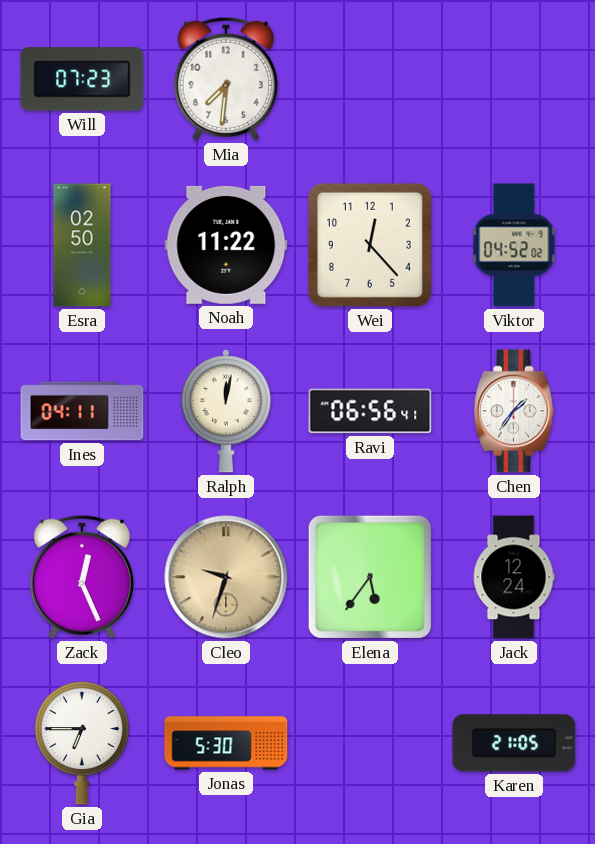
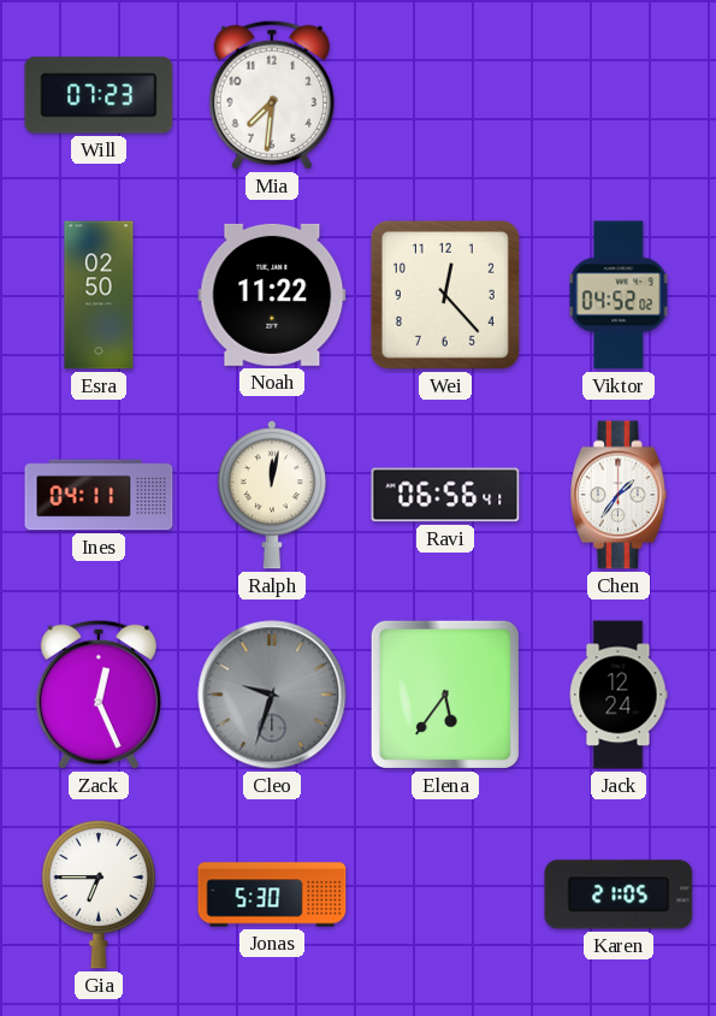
Cleo dial: champagne -> grey
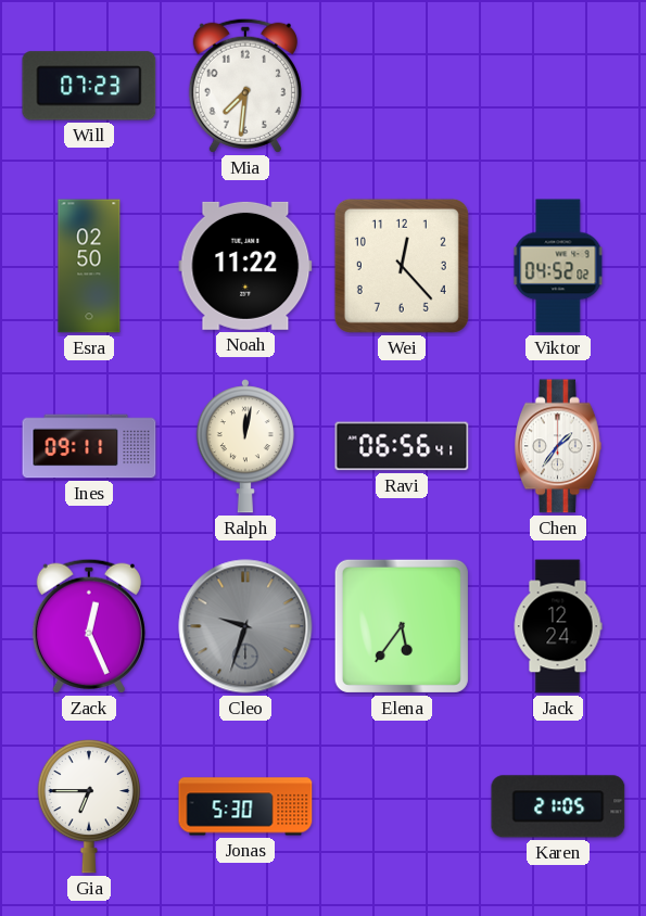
Ines: 04:11 -> 09:11
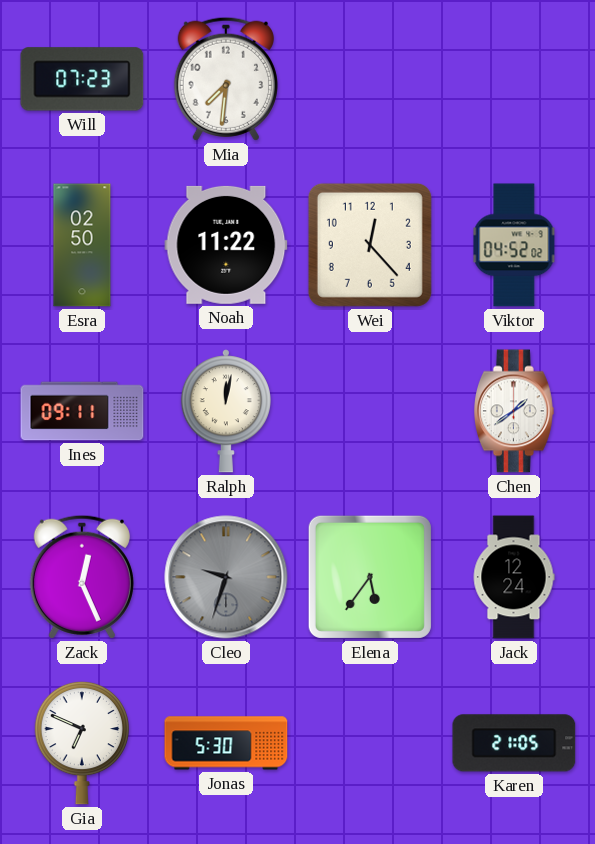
Ravi: 06:56 -> none
Chen: 1:36 -> 1:39
Gia: 6:45 -> 6:49
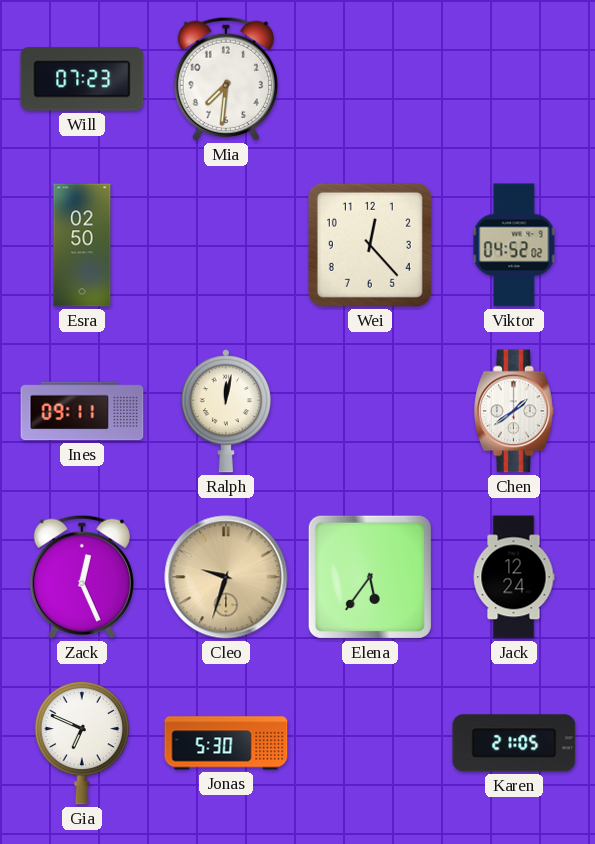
Noah: 11:22 -> none
Cleo dial: grey -> champagne
